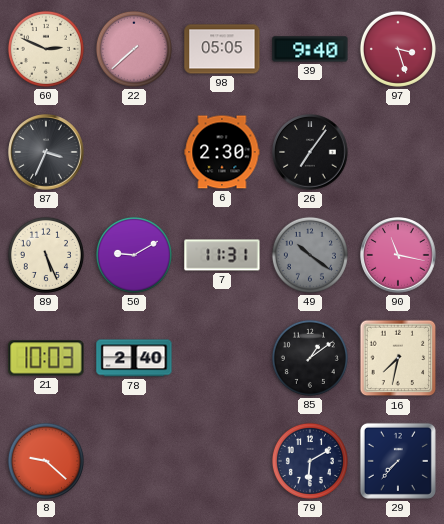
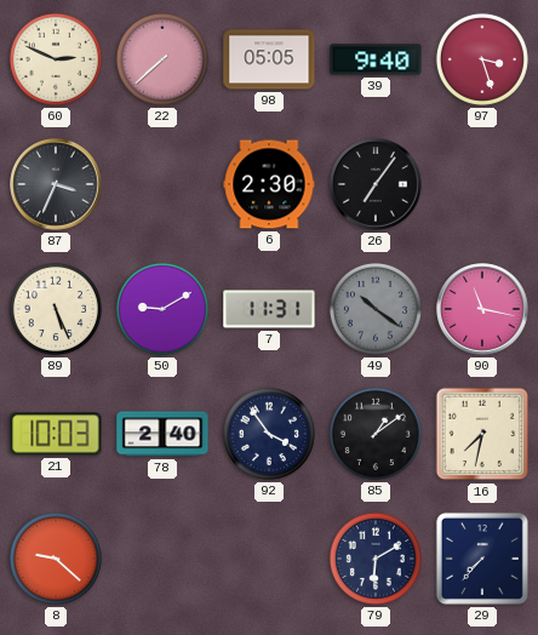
92: none -> 3:54
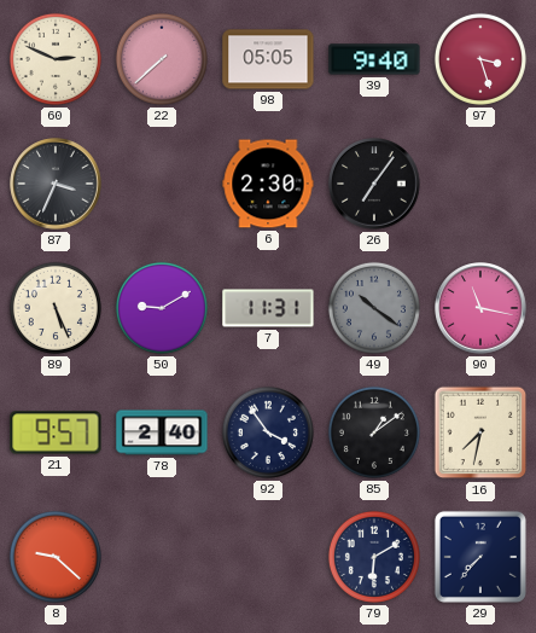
21: 10:03 -> 9:57
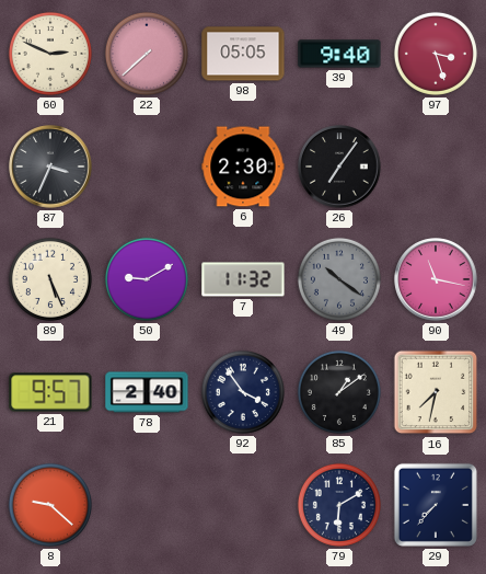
7: 11:31 -> 11:32
